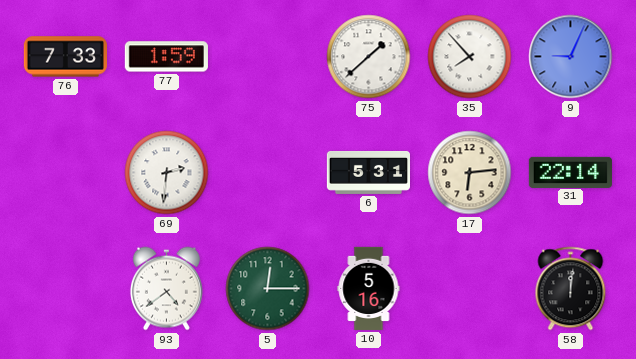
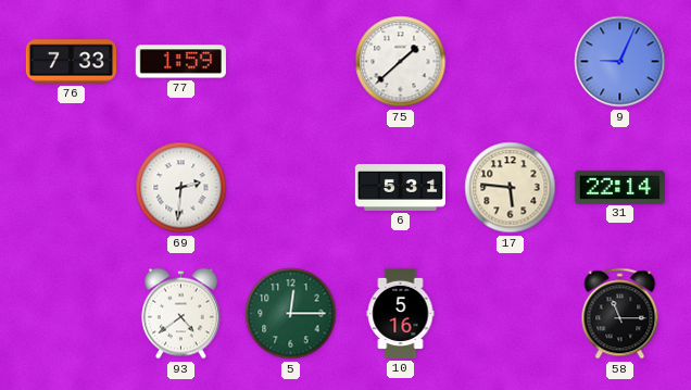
35: 7:53 -> none
17: 6:14 -> 5:46
58: 12:01 -> 11:15
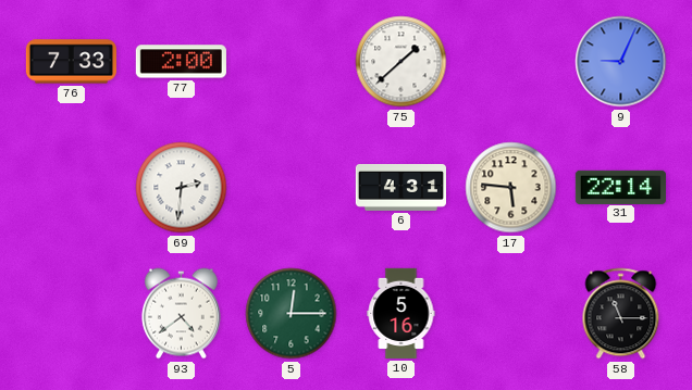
77: 1:59 -> 2:00
6: 5:31 -> 4:31
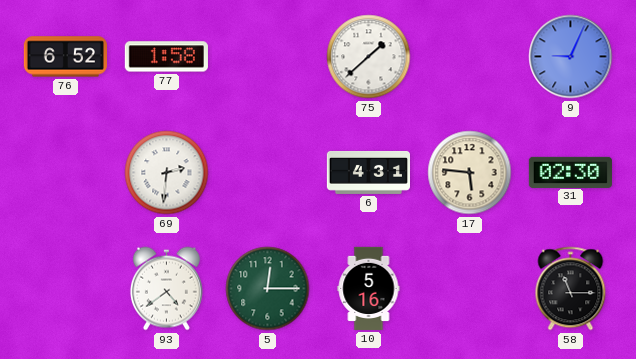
76: 7:33 -> 6:52
77: 2:00 -> 1:58
31: 22:14 -> 02:30
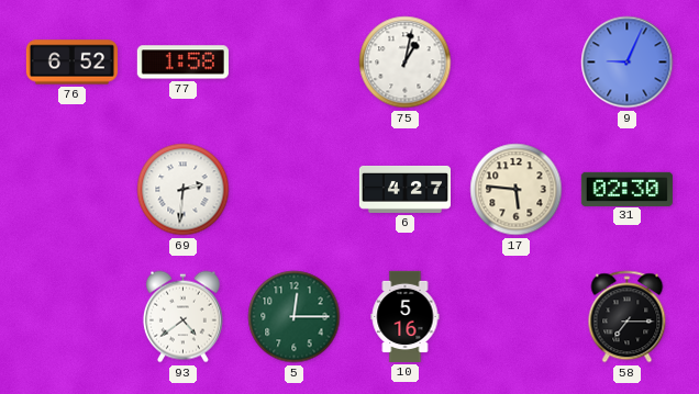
75: 1:38 -> 1:02
6: 4:31 -> 4:27
58: 11:15 -> 7:15
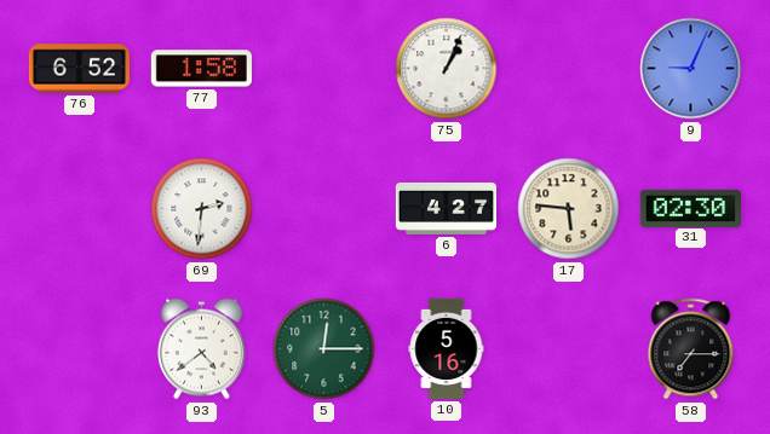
75: 1:02 -> 1:04
